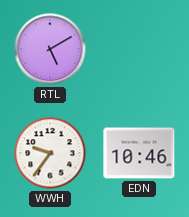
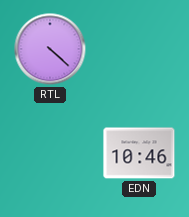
RTL: 5:10 -> 4:22
WWH: 9:36 -> none
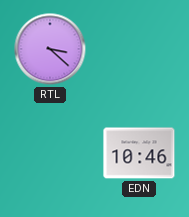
RTL: 4:22 -> 3:22
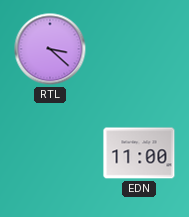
EDN: 10:46 -> 11:00
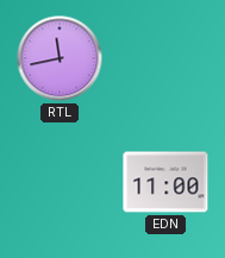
RTL: 3:22 -> 11:43
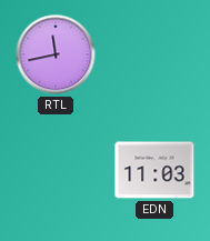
EDN: 11:00 -> 11:03
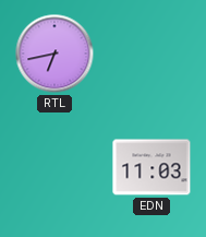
RTL: 11:43 -> 6:43
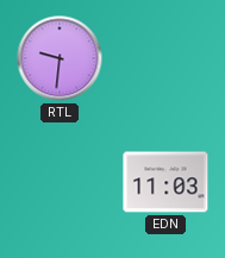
RTL: 6:43 -> 9:31
